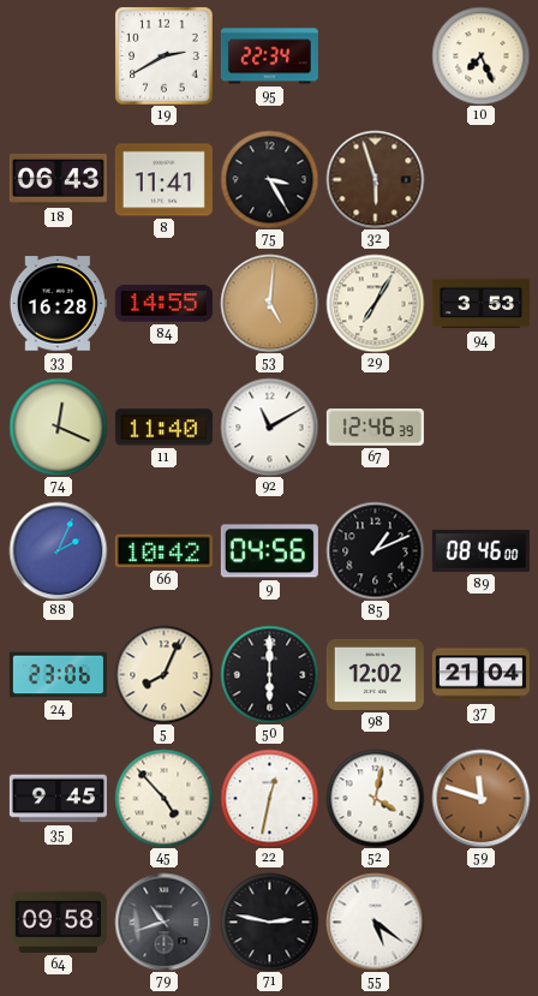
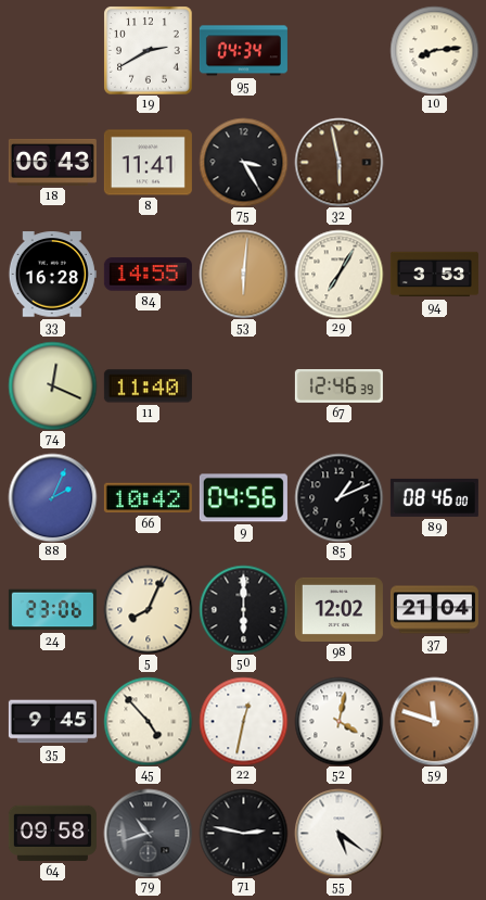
95: 22:34 -> 04:34
10: 7:26 -> 8:14
32: 5:57 -> 5:58
53: 5:01 -> 6:01
92: 11:10 -> none
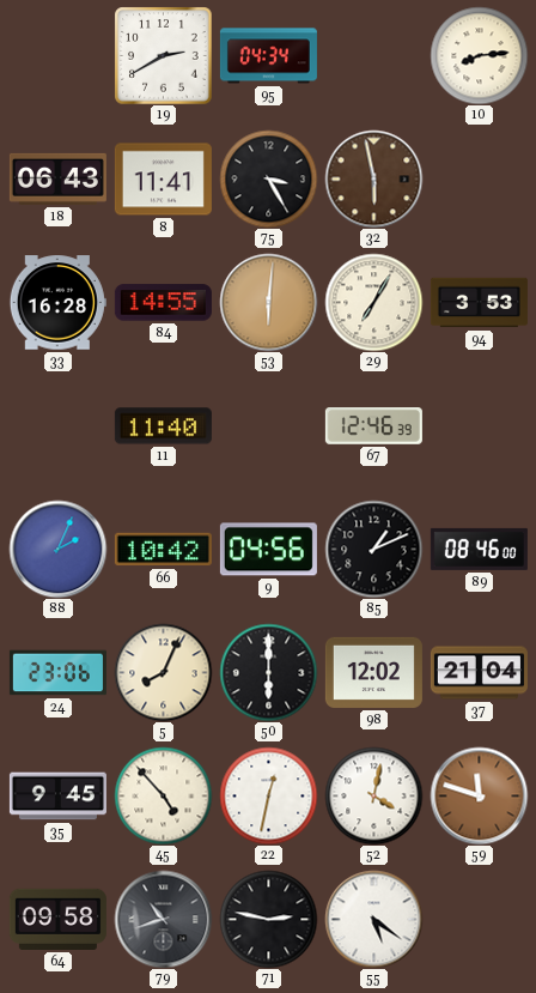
74: 12:19 -> none
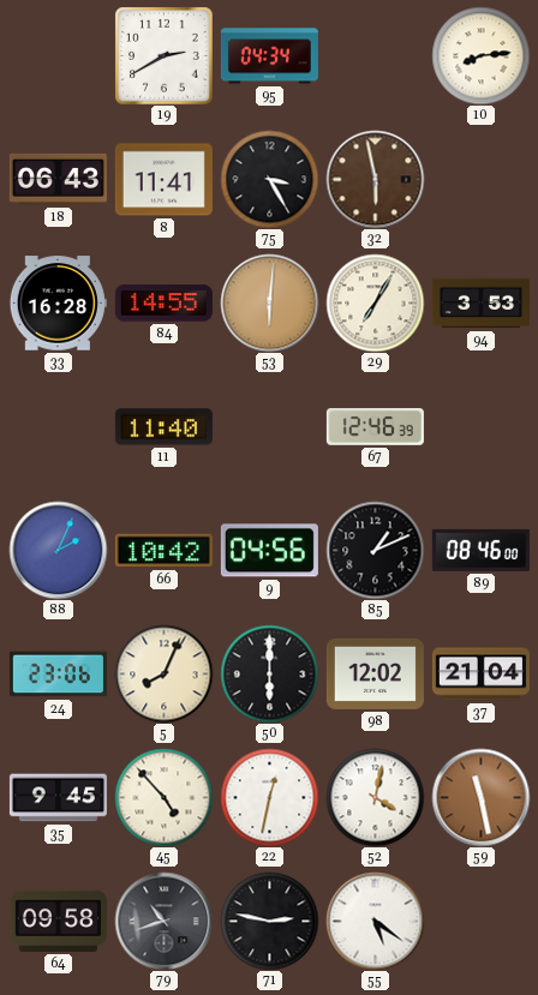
59: 11:48 -> 11:28
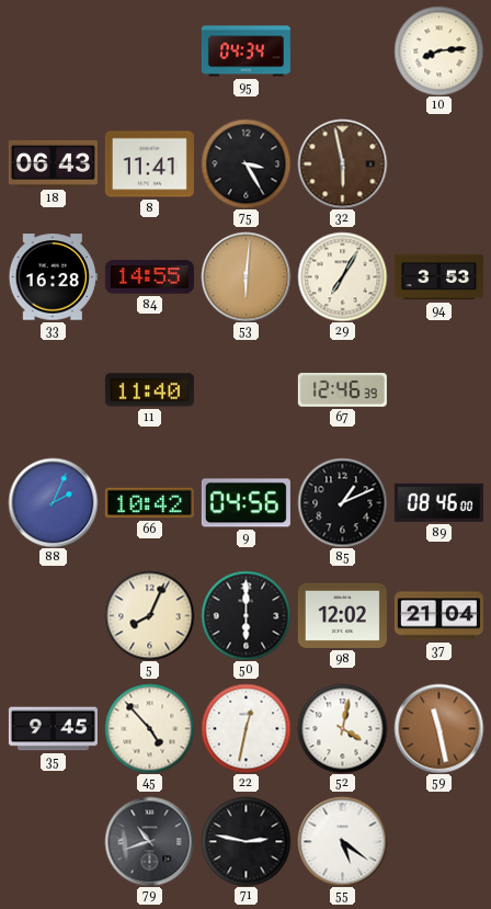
19: 2:40 -> none
24: 23:06 -> none
64: 09:58 -> none
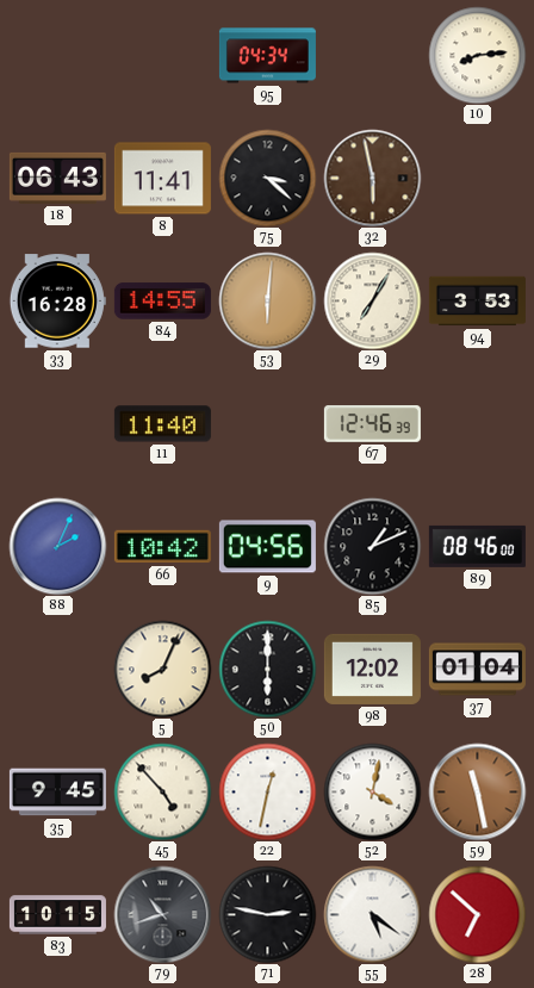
75: 3:25 -> 3:22
37: 21:04 -> 01:04
83: none -> 10:15
28: none -> 6:52
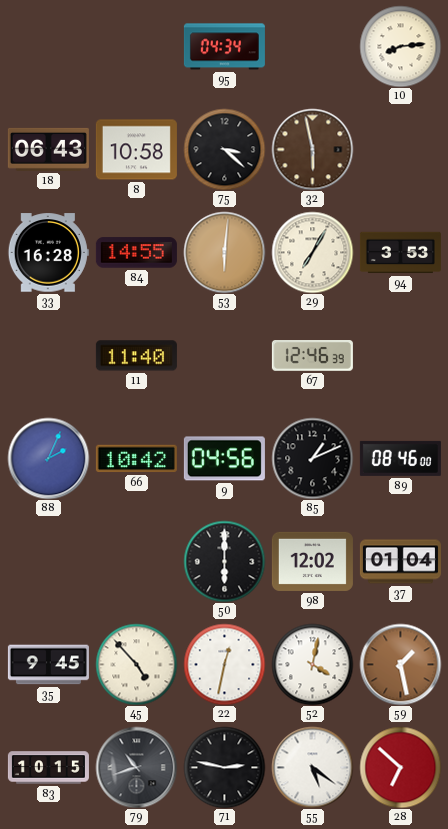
8: 11:41 -> 10:58
5: 8:04 -> none
59: 11:28 -> 1:28
